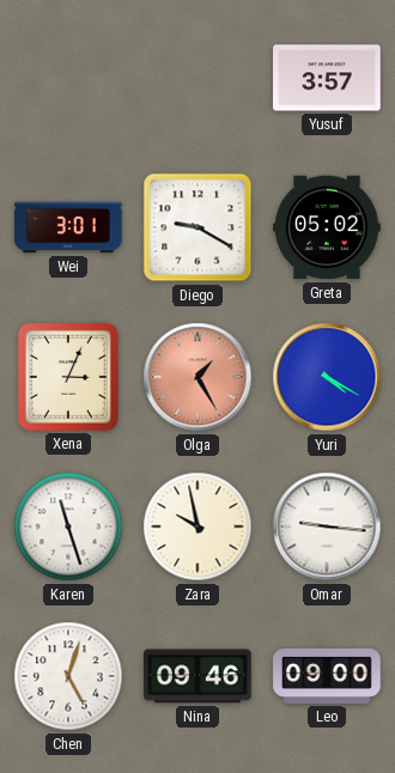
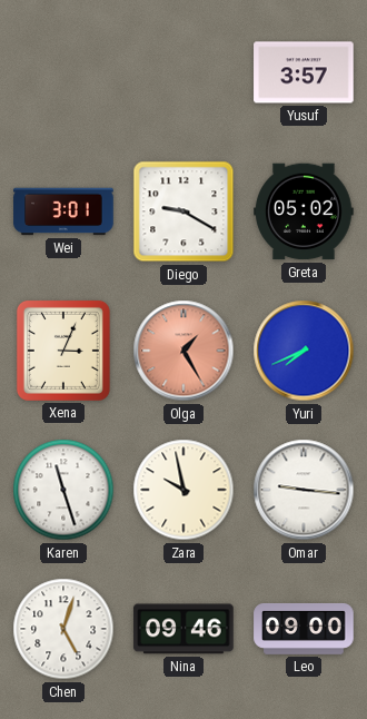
Yuri: 4:20 -> 7:41
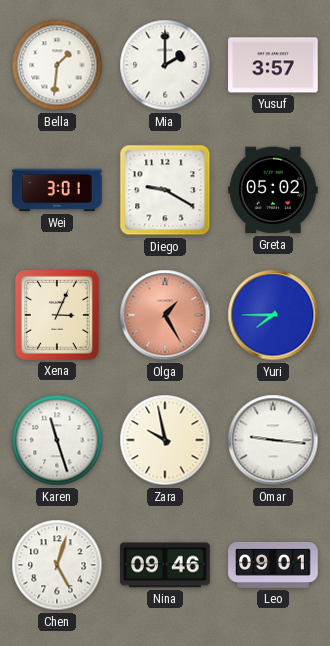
Bella: none -> 1:31
Mia: none -> 2:00
Yuri: 7:41 -> 7:45
Leo: 09:00 -> 09:01
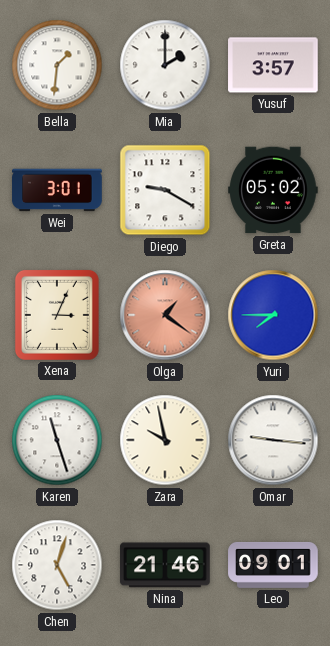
Olga: 1:25 -> 1:21
Nina: 09:46 -> 21:46
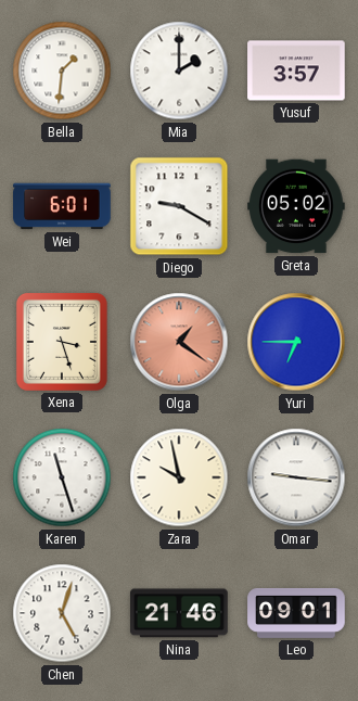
Wei: 3:01 -> 6:01
Xena: 3:04 -> 3:27
Yuri: 7:45 -> 6:45
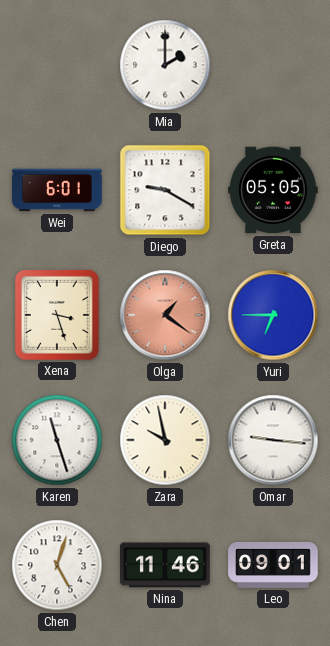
Bella: 1:31 -> none
Yusuf: 3:57 -> none
Greta: 05:02 -> 05:05
Nina: 21:46 -> 11:46
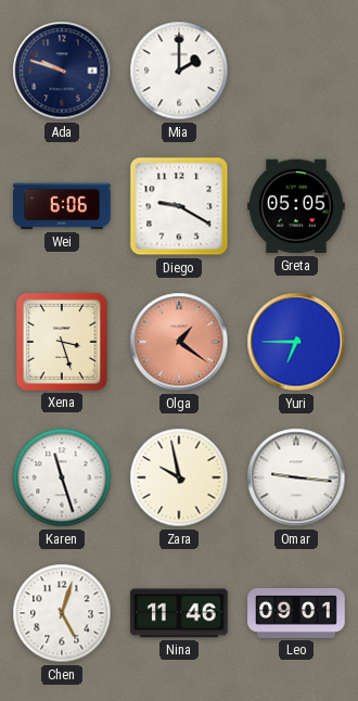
Ada: none -> 9:48
Wei: 6:01 -> 6:06
